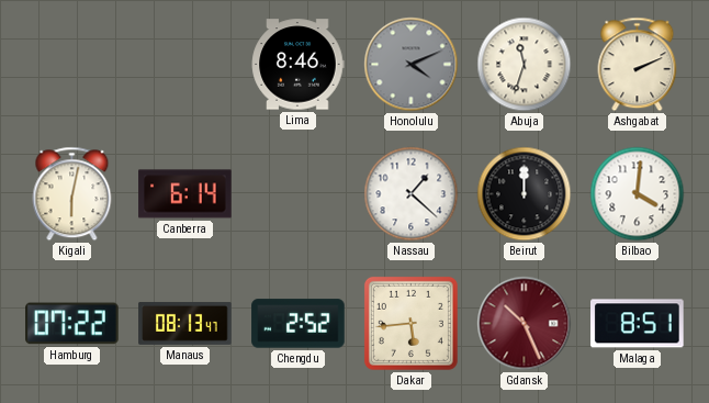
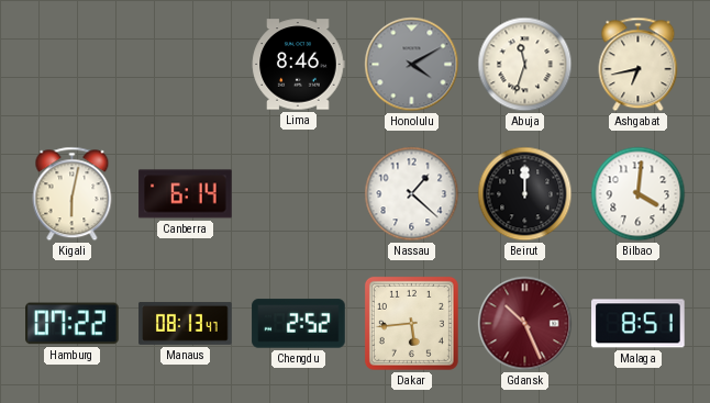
Honolulu: 4:11 -> 4:10
Ashgabat: 2:11 -> 6:43
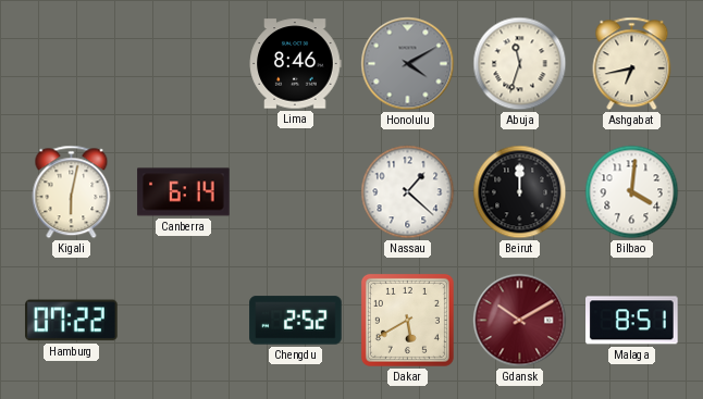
Manaus: 08:13 -> none
Dakar: 5:44 -> 5:40
Gdansk: 10:26 -> 10:10
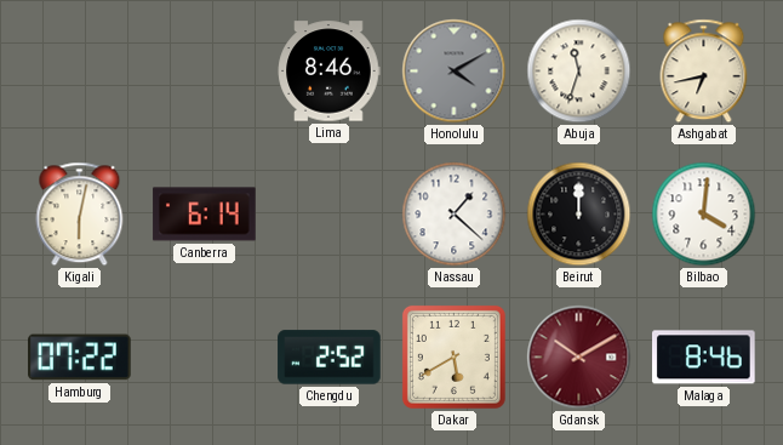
Malaga: 8:51 -> 8:46
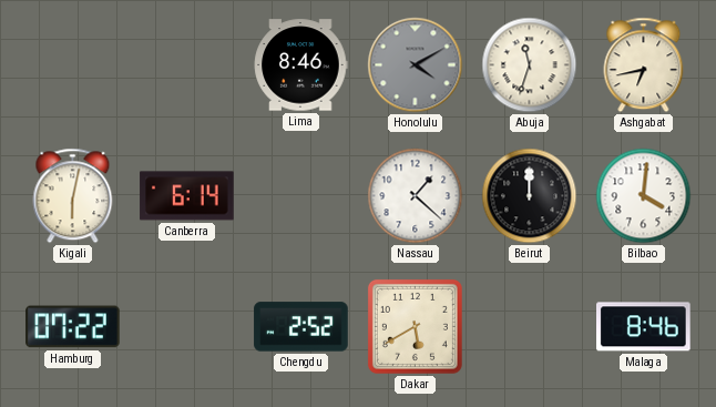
Gdansk: 10:10 -> none
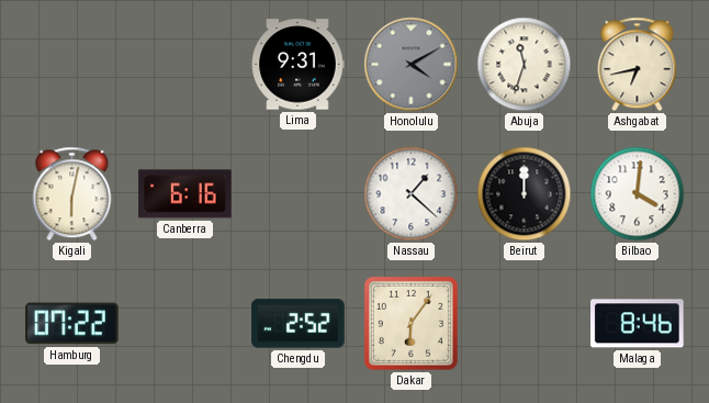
Lima: 8:46 -> 9:31
Canberra: 6:14 -> 6:16
Dakar: 5:40 -> 6:06
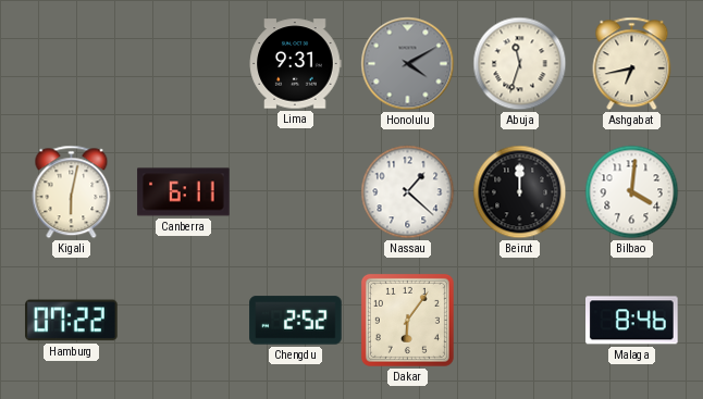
Canberra: 6:16 -> 6:11
